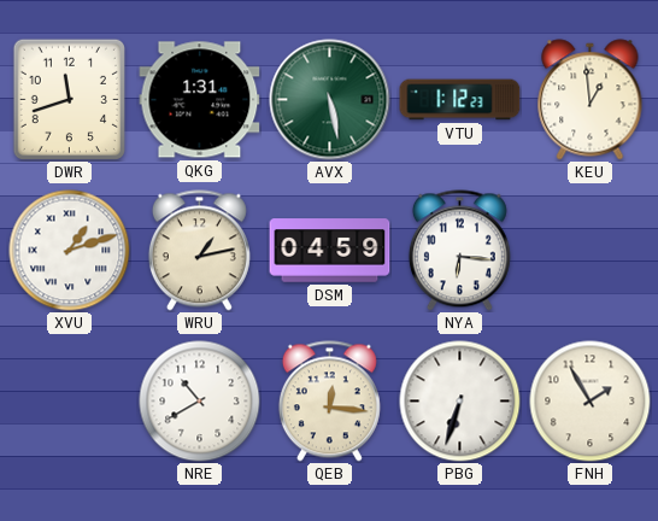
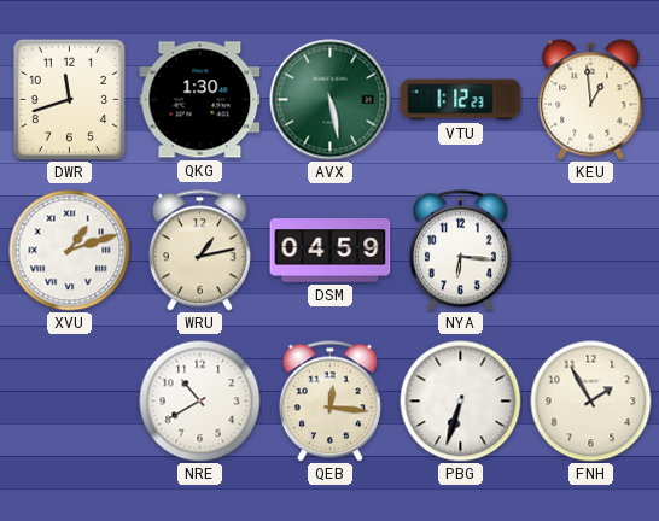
QKG: 1:31 -> 1:30
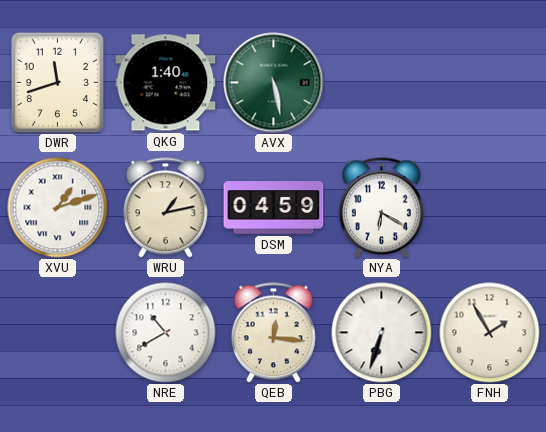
QKG: 1:30 -> 1:40
VTU: 1:12 -> none
KEU: 12:59 -> none
NYA: 6:16 -> 6:20
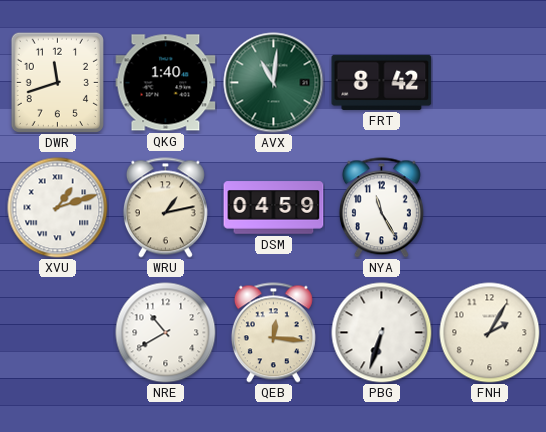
AVX: 5:28 -> 11:01
FRT: none -> 8:42
NYA: 6:20 -> 11:25
FNH: 1:55 -> 2:05
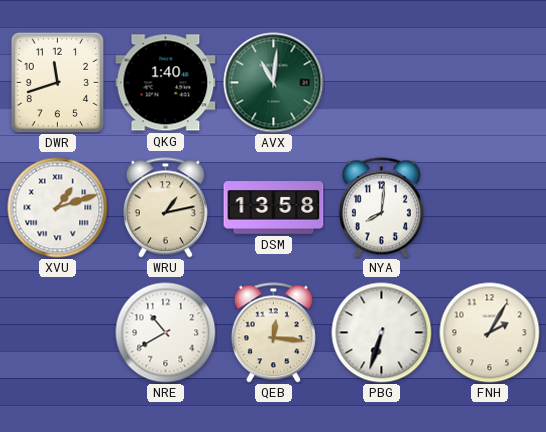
FRT: 8:42 -> none
DSM: 04:59 -> 13:58
NYA: 11:25 -> 8:01
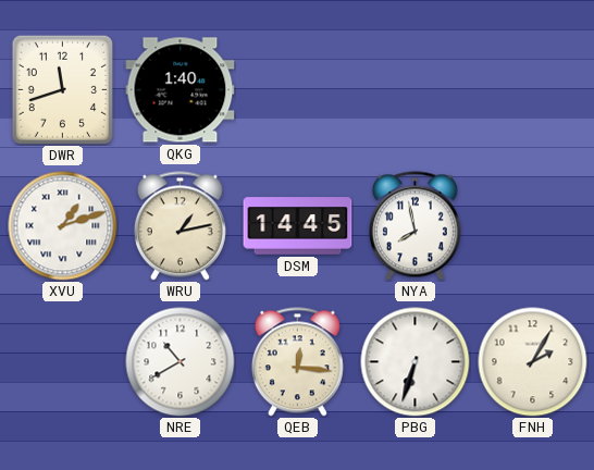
AVX: 11:01 -> none
DSM: 13:58 -> 14:45
NYA: 8:01 -> 7:58
